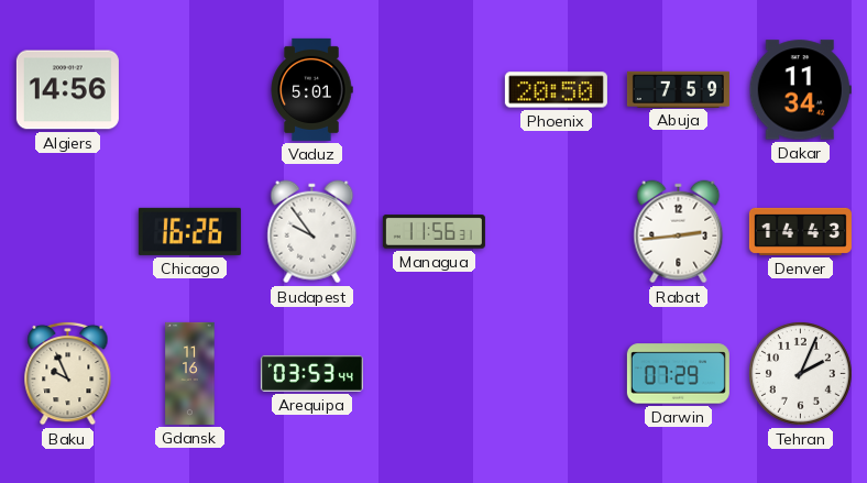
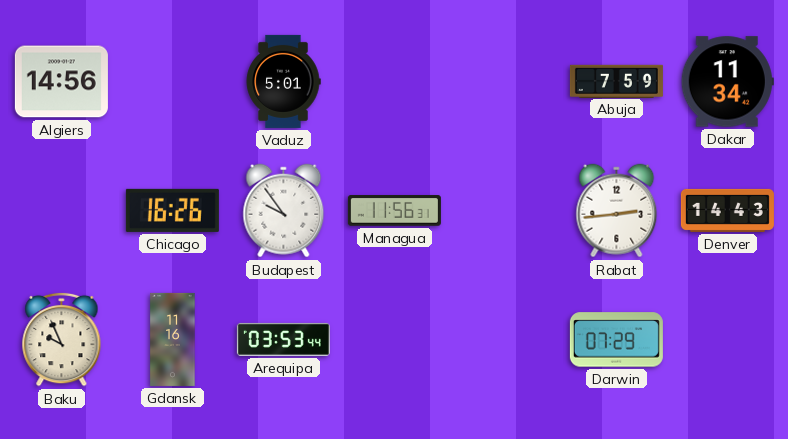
Phoenix: 20:50 -> none
Tehran: 2:04 -> none
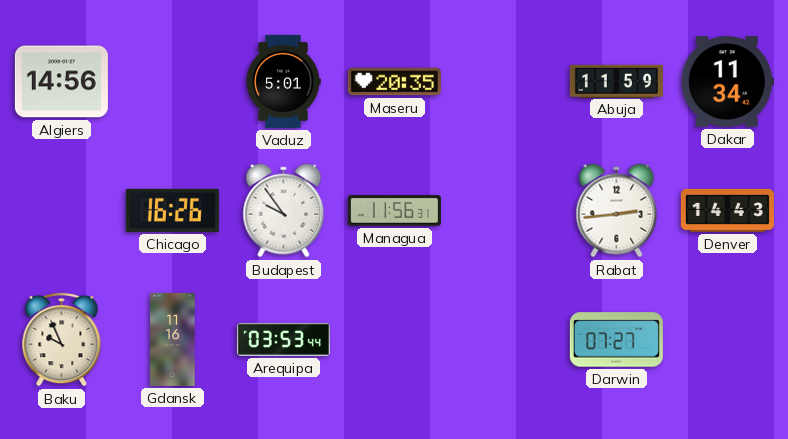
Maseru: none -> 20:35
Abuja: 7:59 -> 11:59
Darwin: 07:29 -> 07:27
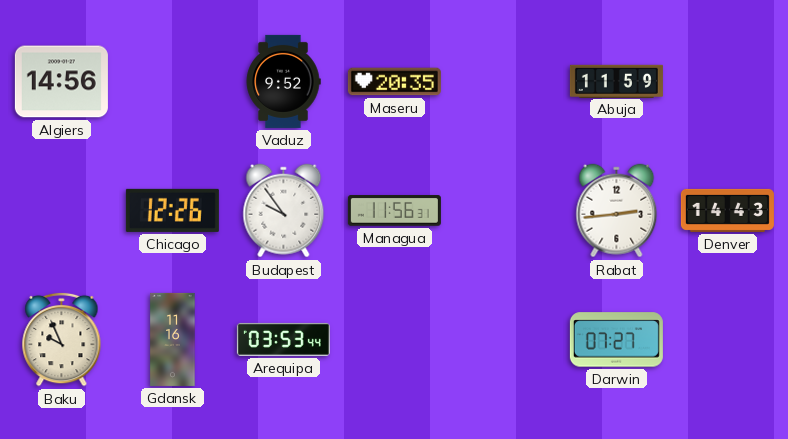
Vaduz: 5:01 -> 9:52
Dakar: 11:34 -> none
Chicago: 16:26 -> 12:26
